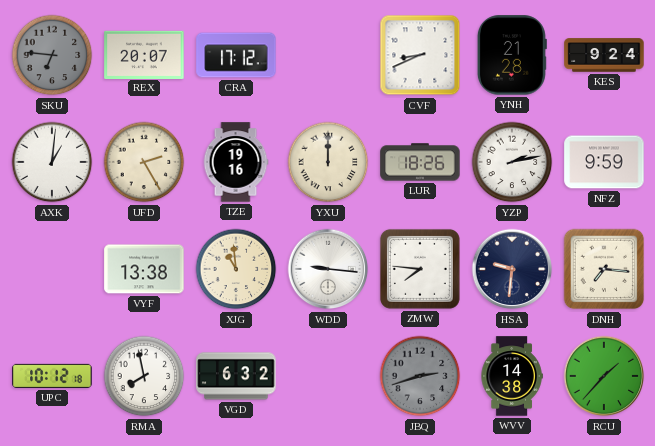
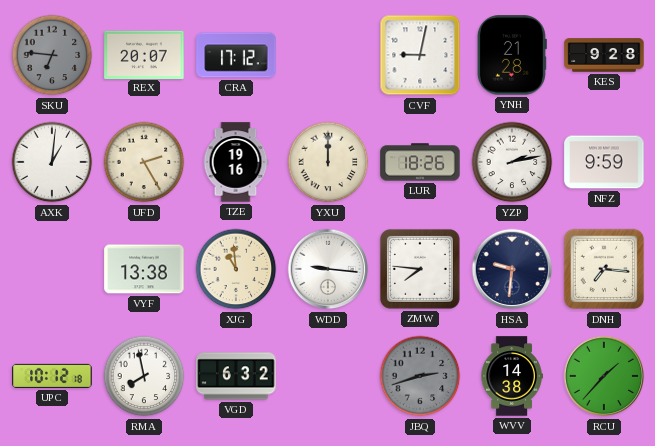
CVF: 8:41 -> 9:02
KES: 9:24 -> 9:28
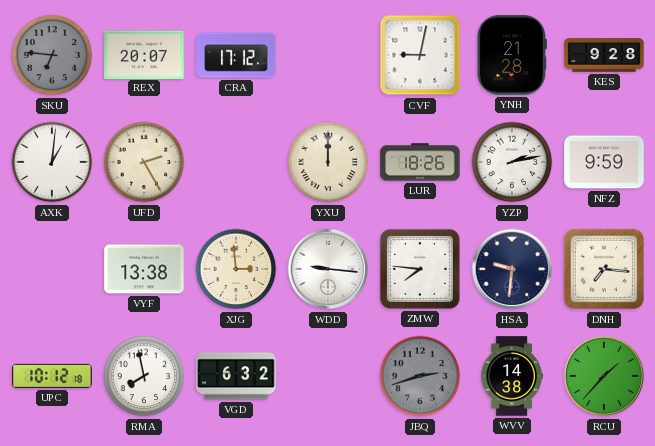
TZE: 19:16 -> none
XJG: 10:59 -> 2:59
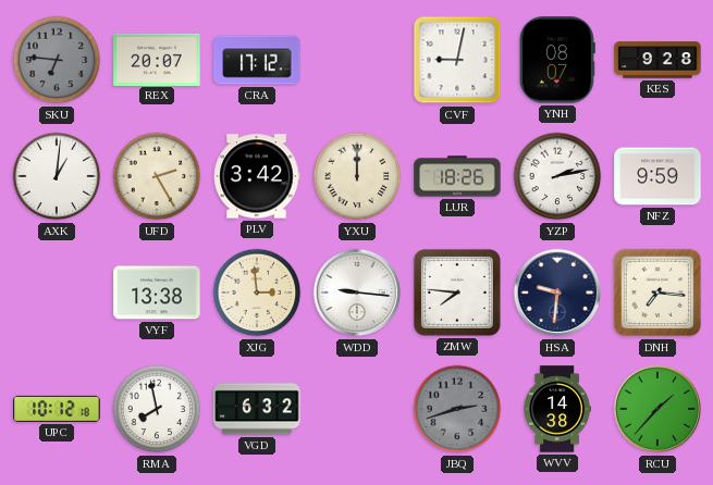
YNH: 21:28 -> 08:07
PLV: none -> 3:42
